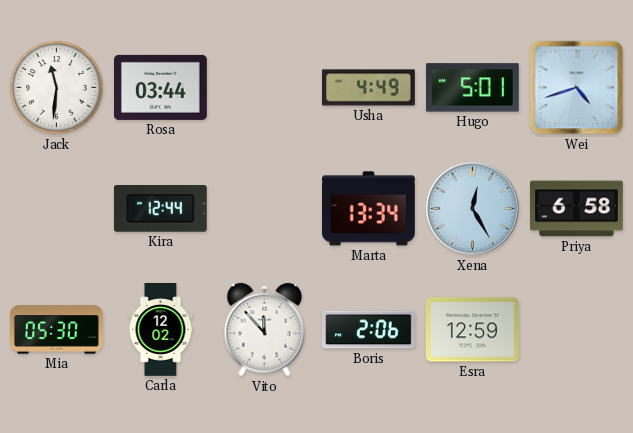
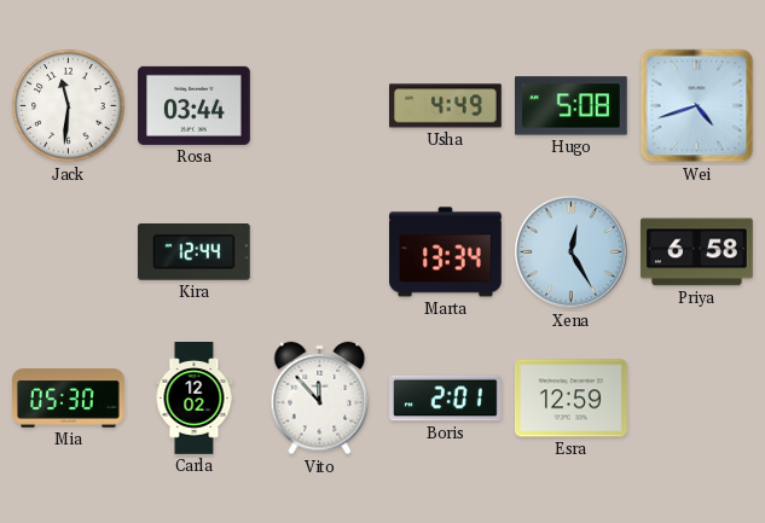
Hugo: 5:01 -> 5:08
Boris: 2:06 -> 2:01
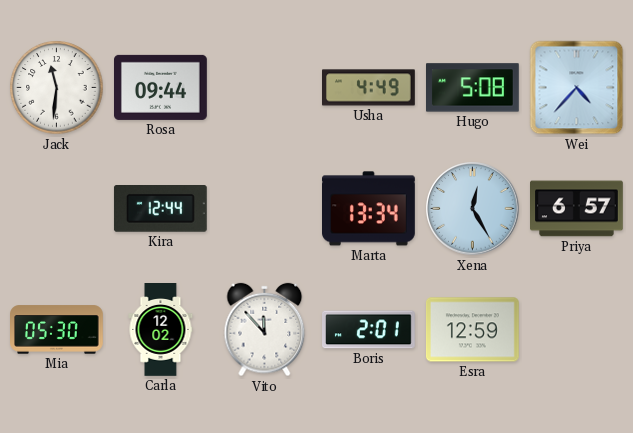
Rosa: 03:44 -> 09:44
Wei: 4:42 -> 4:37
Priya: 6:58 -> 6:57
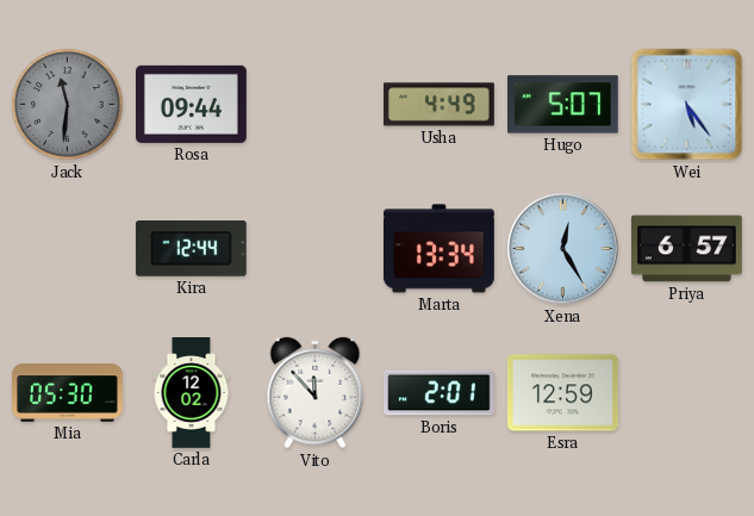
Jack dial: white -> grey
Hugo: 5:08 -> 5:07
Wei: 4:37 -> 5:24
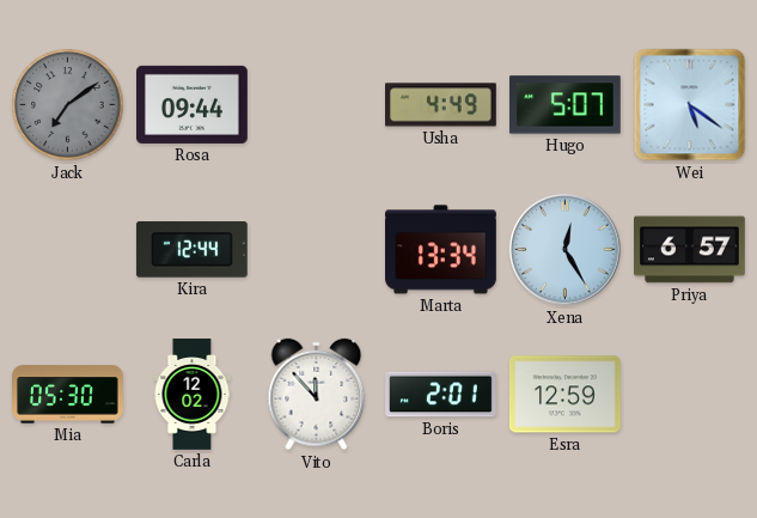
Jack: 11:31 -> 7:09
Wei: 5:24 -> 5:21
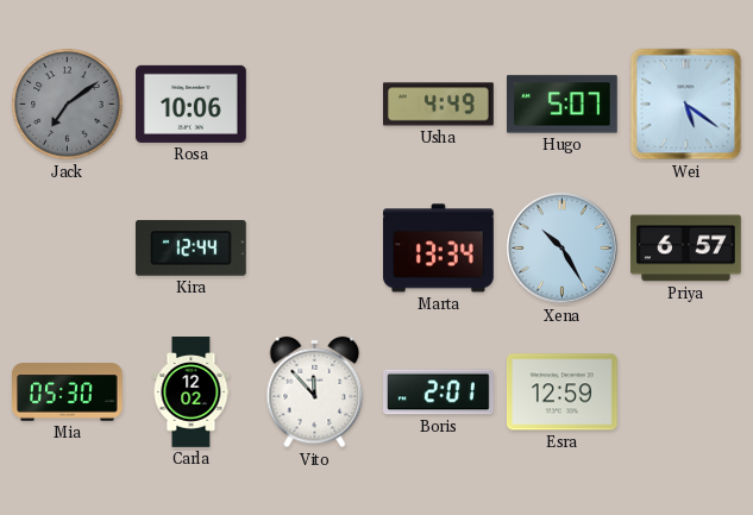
Rosa: 09:44 -> 10:06
Xena: 12:25 -> 10:25
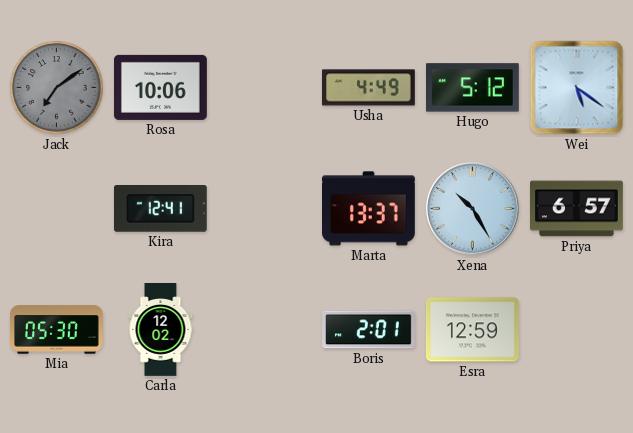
Hugo: 5:07 -> 5:12
Kira: 12:44 -> 12:41
Marta: 13:34 -> 13:37
Vito: 11:53 -> none
